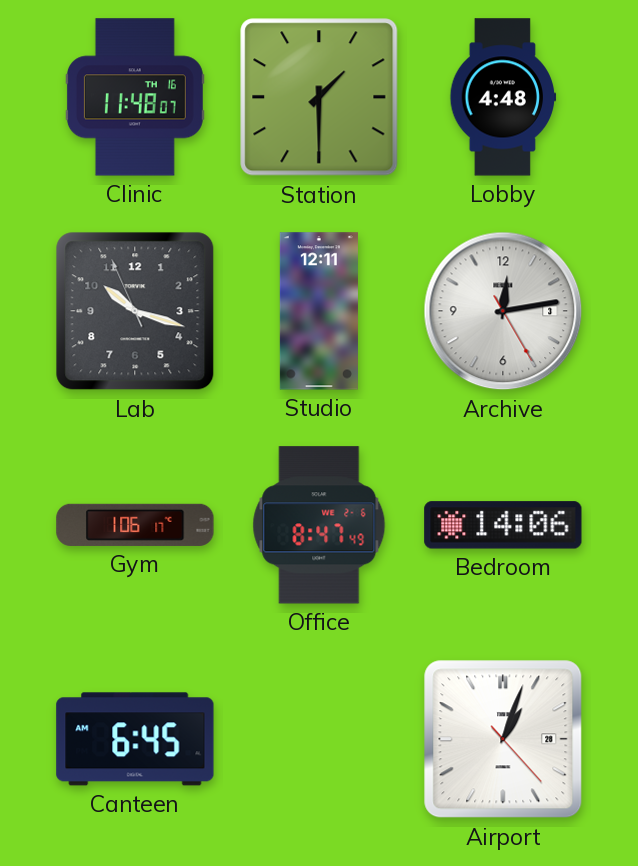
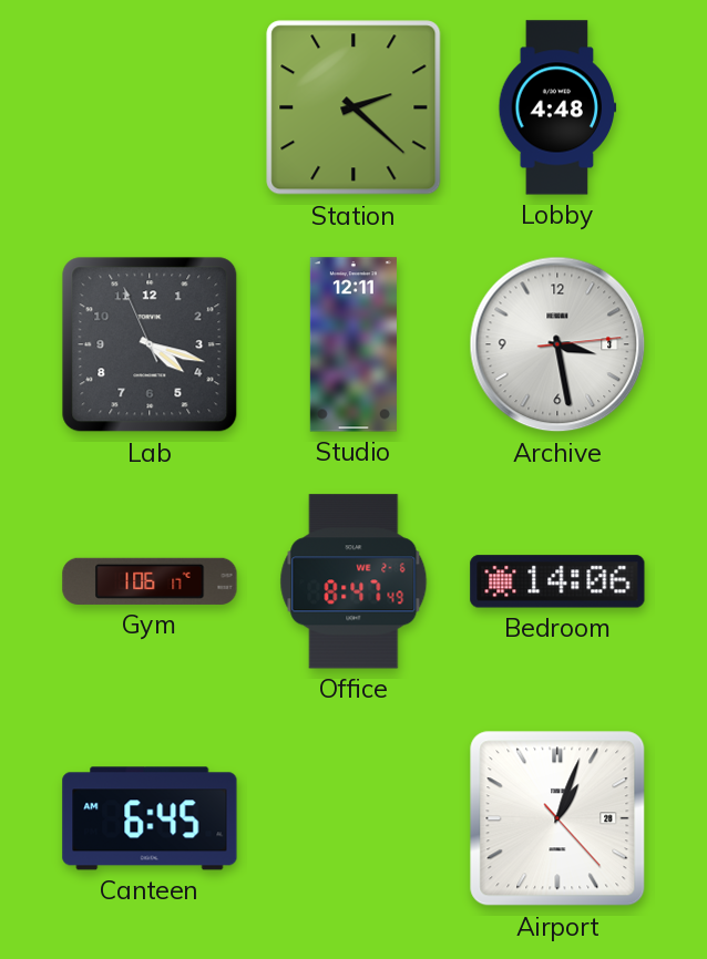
Clinic: 11:48 -> none
Station: 1:30 -> 2:22
Lab: 10:17 -> 4:17
Archive: 12:13 -> 3:28
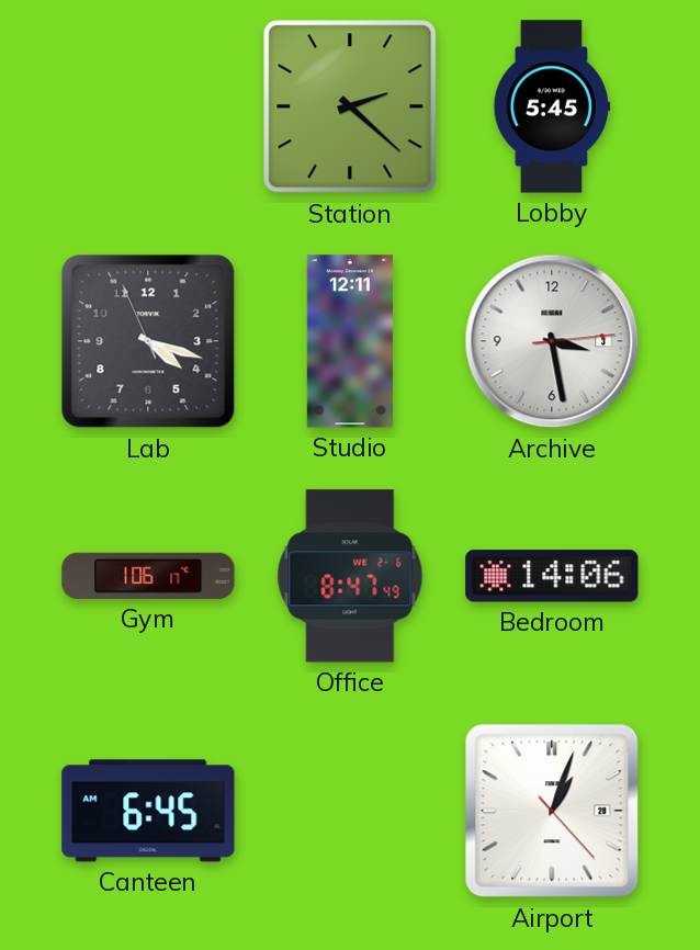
Lobby: 4:48 -> 5:45
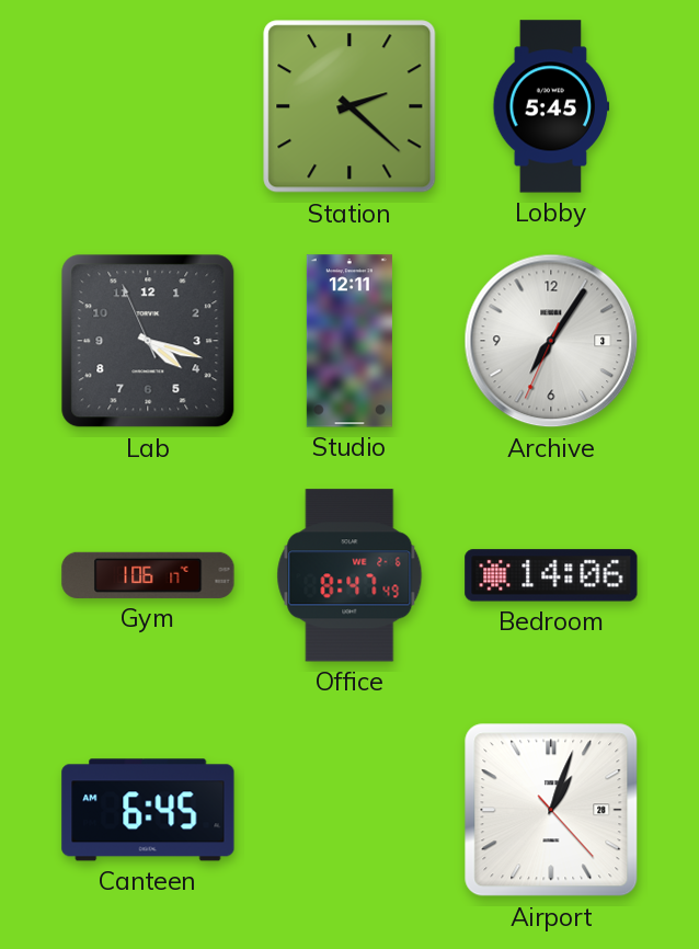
Archive: 3:28 -> 7:05
